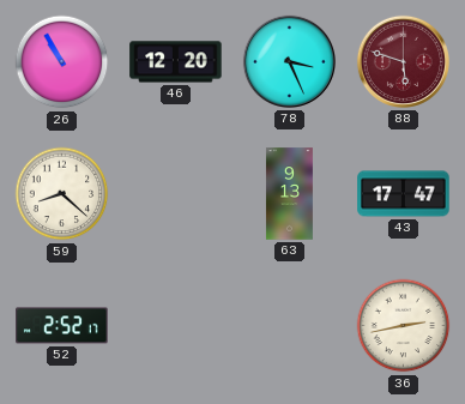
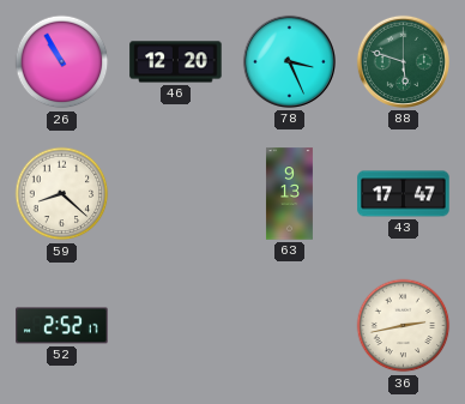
88 dial: burgundy -> green
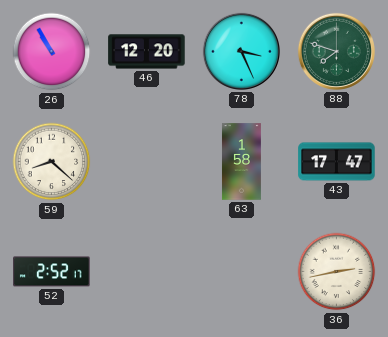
88: 5:48 -> 7:48
63: 9:13 -> 1:58
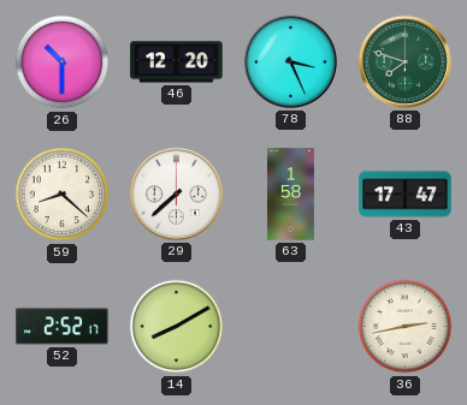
26: 10:55 -> 10:30
29: none -> 7:38
14: none -> 8:10
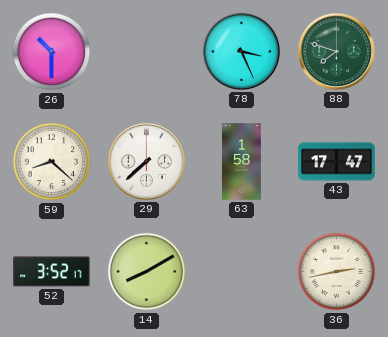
46: 12:20 -> none
52: 2:52 -> 3:52
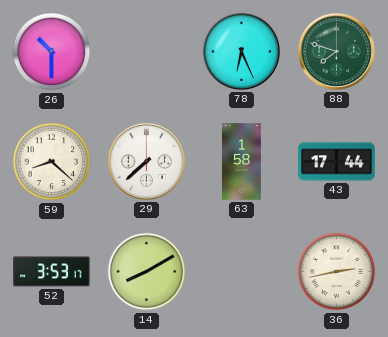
78: 3:26 -> 6:26
43: 17:47 -> 17:44
52: 3:52 -> 3:53
